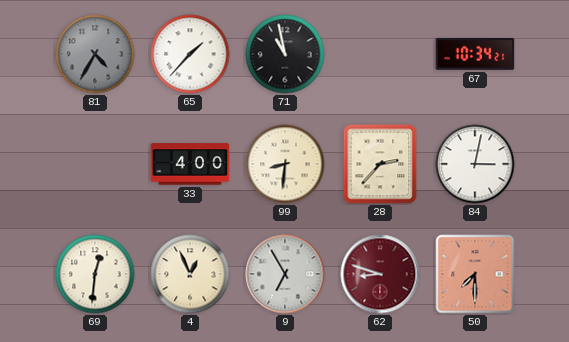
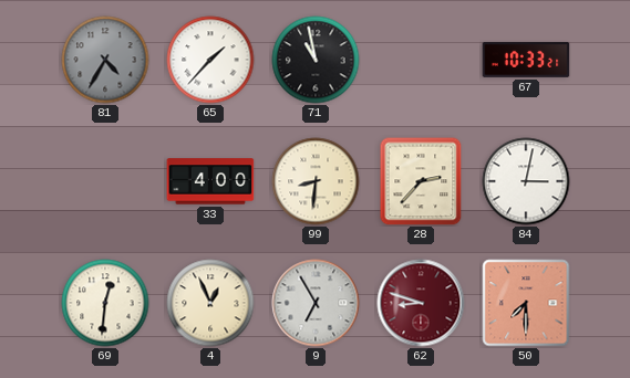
67: 10:34 -> 10:33
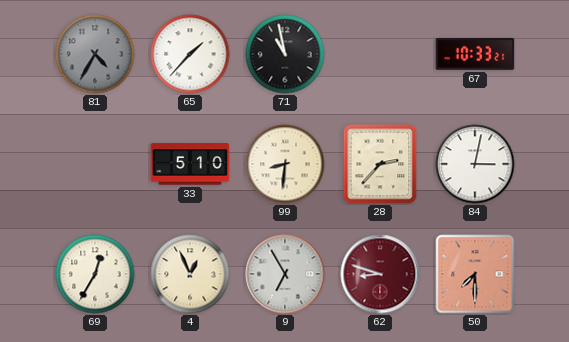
33: 4:00 -> 5:10
69: 12:31 -> 12:35
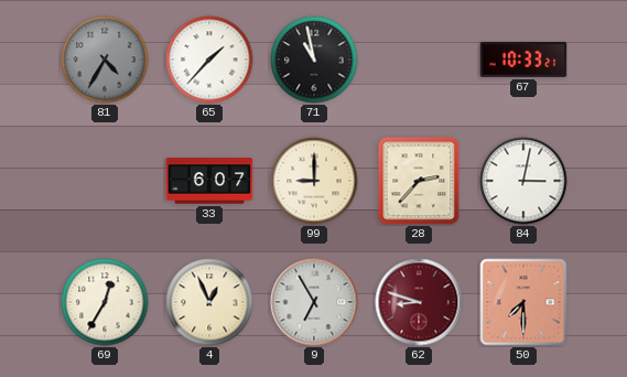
33: 5:10 -> 6:07
99: 8:31 -> 9:00
